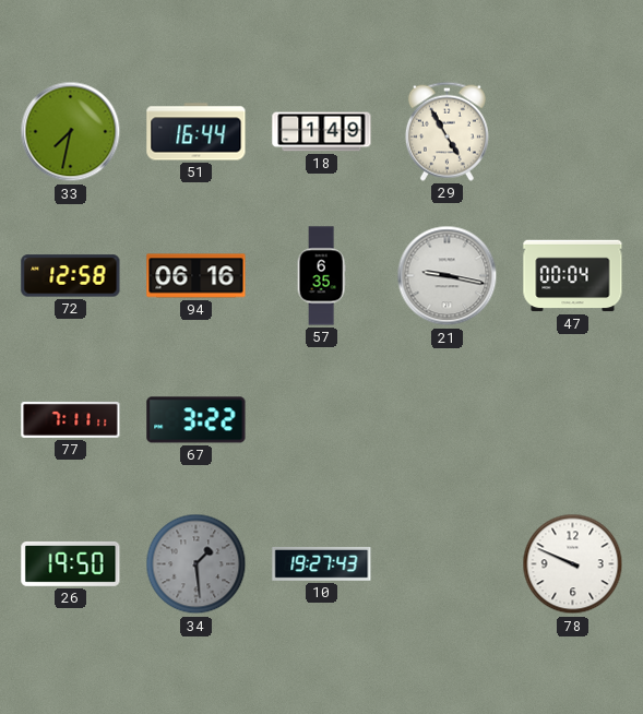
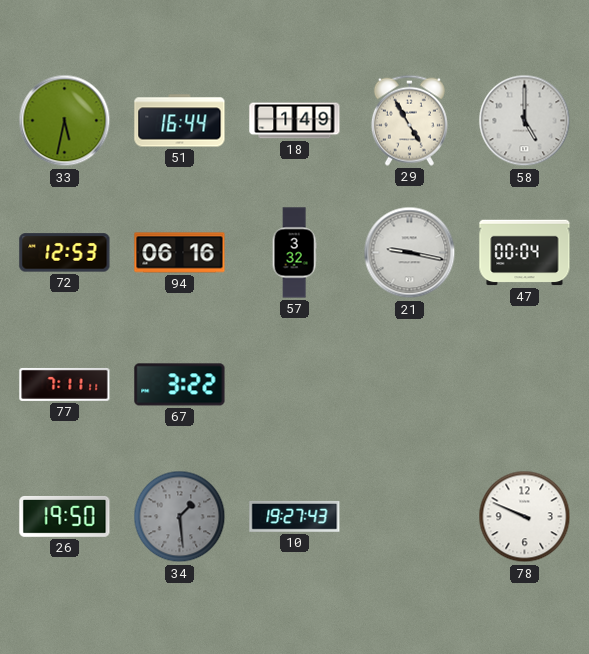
33: 7:32 -> 5:32
58: none -> 5:00
72: 12:58 -> 12:53
57: 6:35 -> 3:32
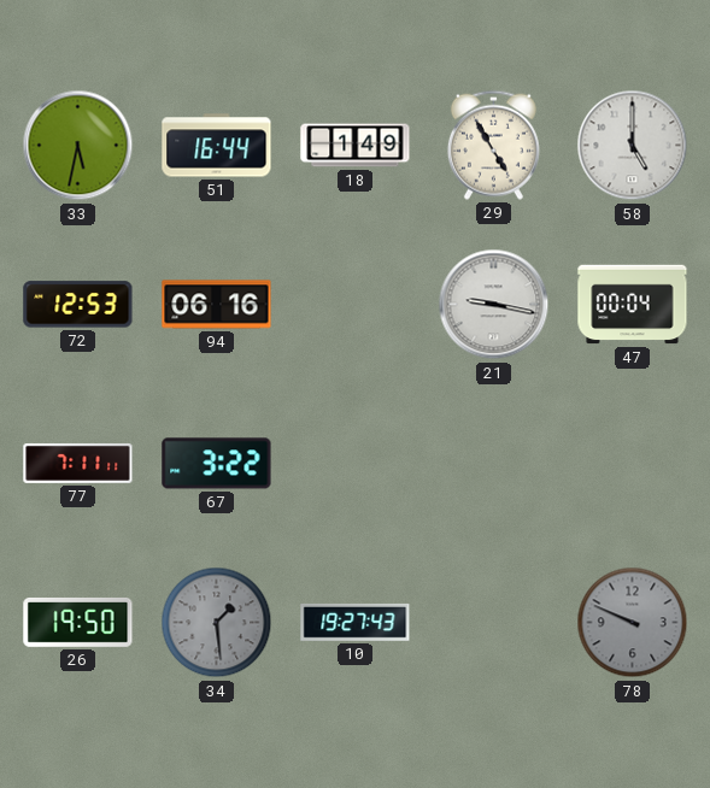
57: 3:32 -> none
78 dial: white -> grey
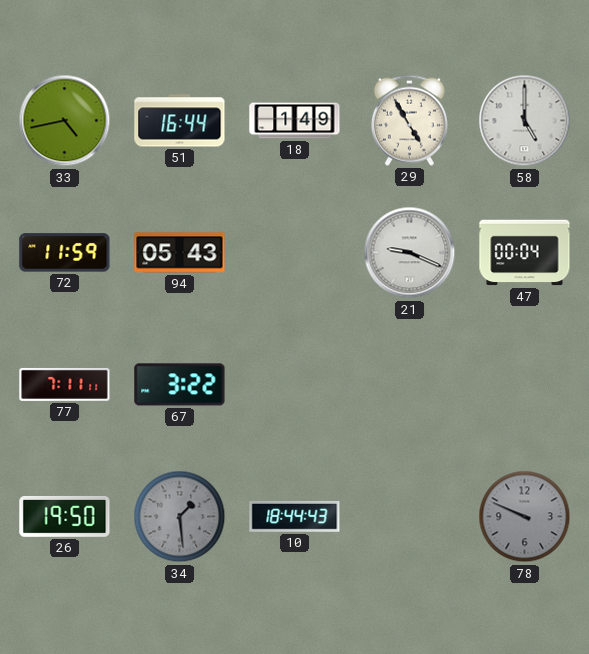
33: 5:32 -> 4:43
72: 12:53 -> 11:59
94: 06:16 -> 05:43
21: 9:17 -> 9:19
10: 19:27 -> 18:44
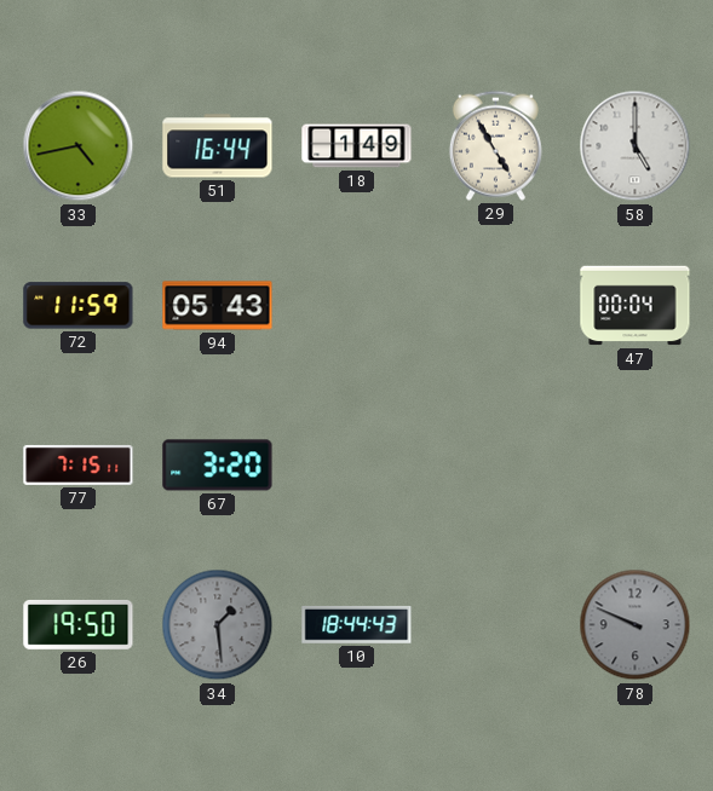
21: 9:19 -> none
77: 7:11 -> 7:15
67: 3:22 -> 3:20
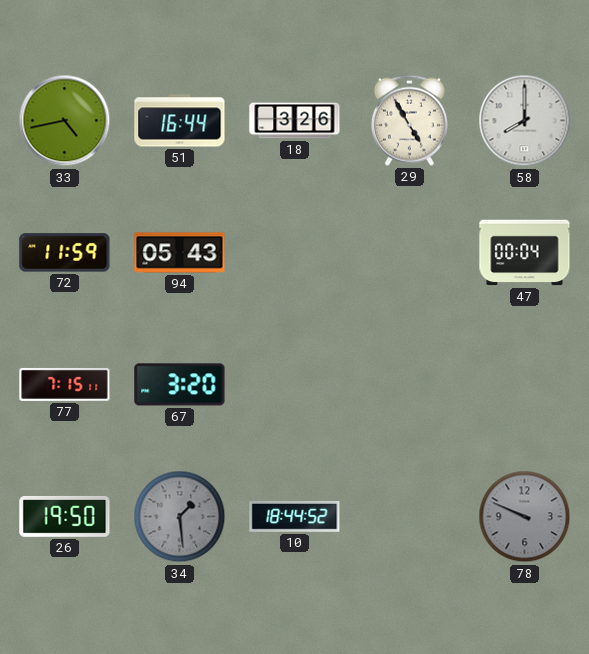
18: 1:49 -> 3:26
58: 5:00 -> 8:00
10: 18:44:43 -> 18:44:52
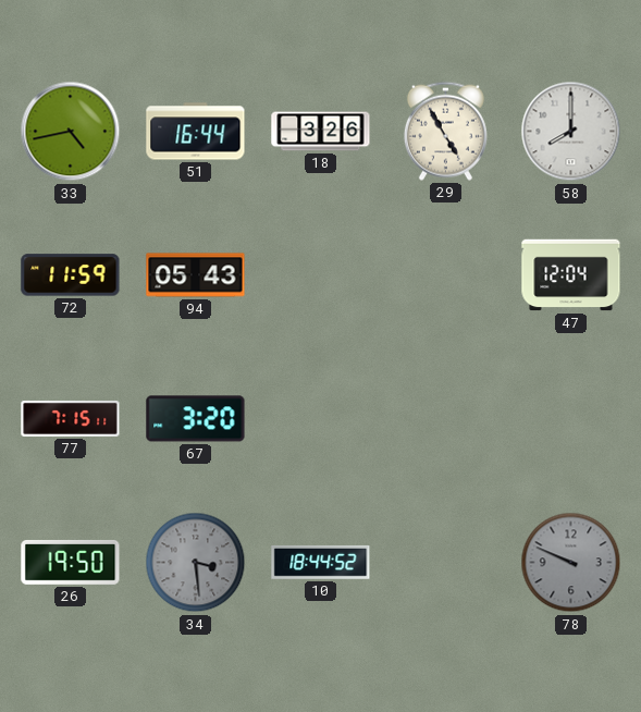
47: 00:04 -> 12:04
34: 1:29 -> 3:29
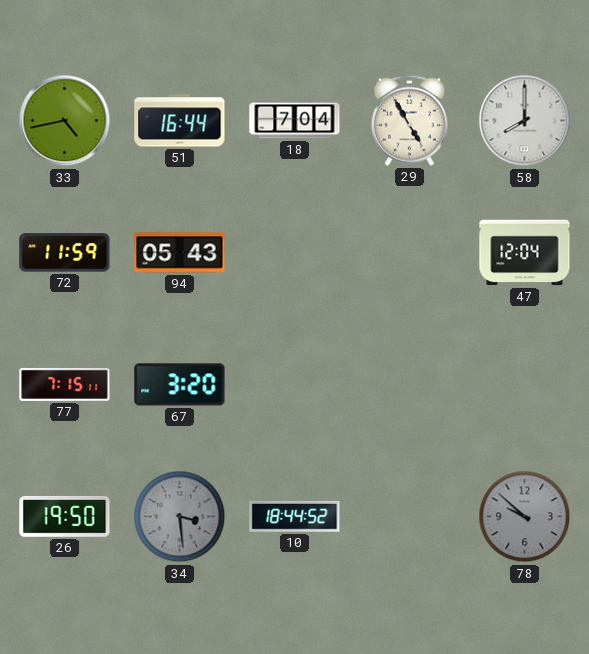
18: 3:26 -> 7:04
78: 9:49 -> 9:52
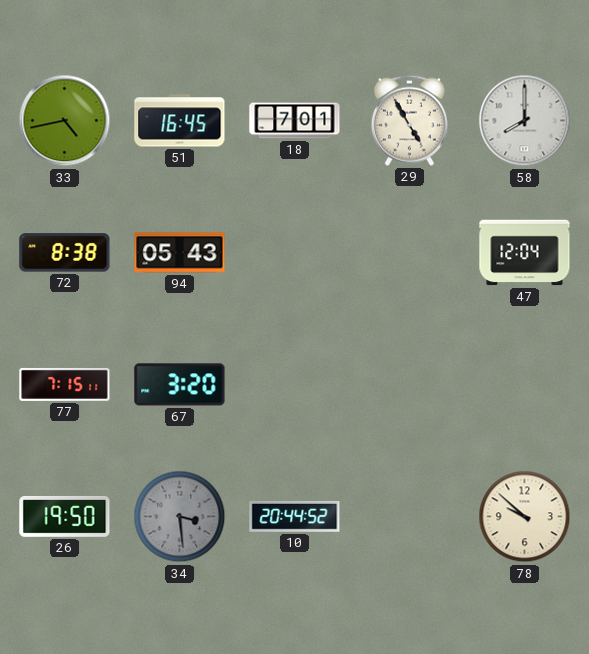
51: 16:44 -> 16:45
18: 7:04 -> 7:01
72: 11:59 -> 8:38
10: 18:44 -> 20:44
78 dial: grey -> cream
